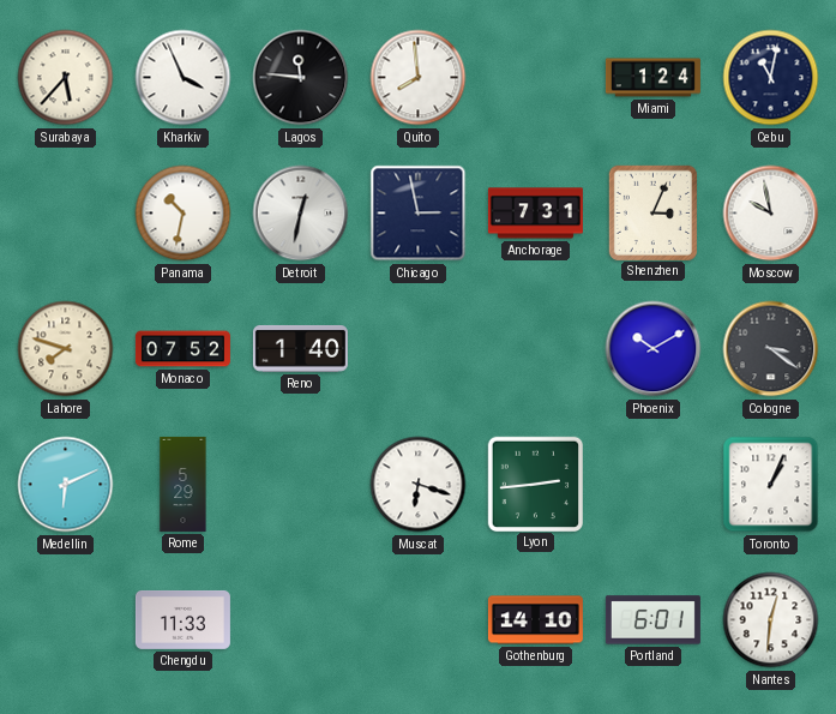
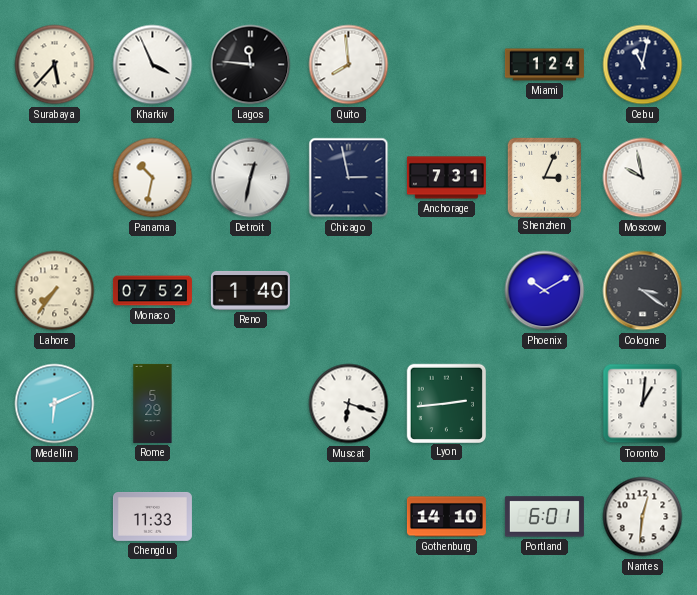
Lahore: 7:48 -> 7:36
Toronto: 1:04 -> 1:01
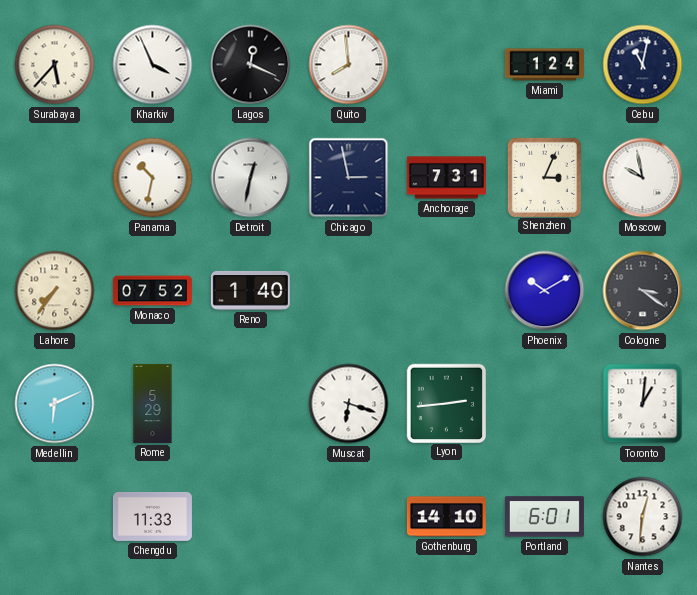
Lagos: 11:46 -> 12:19
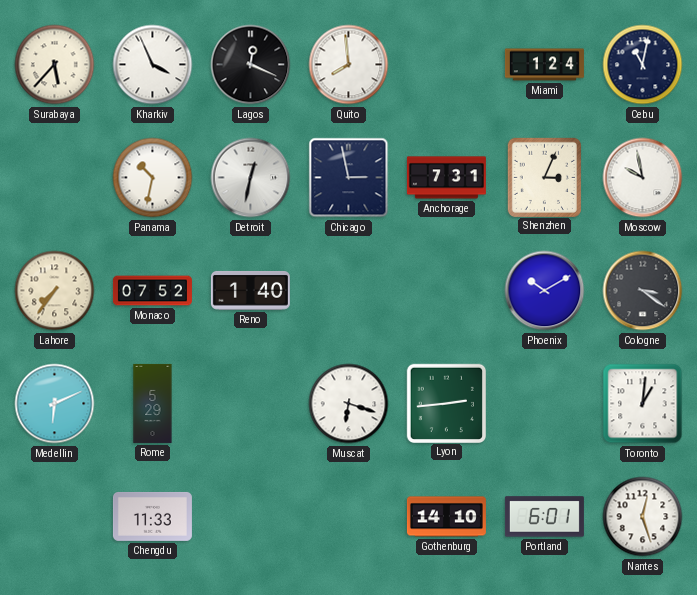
Nantes: 12:31 -> 12:27
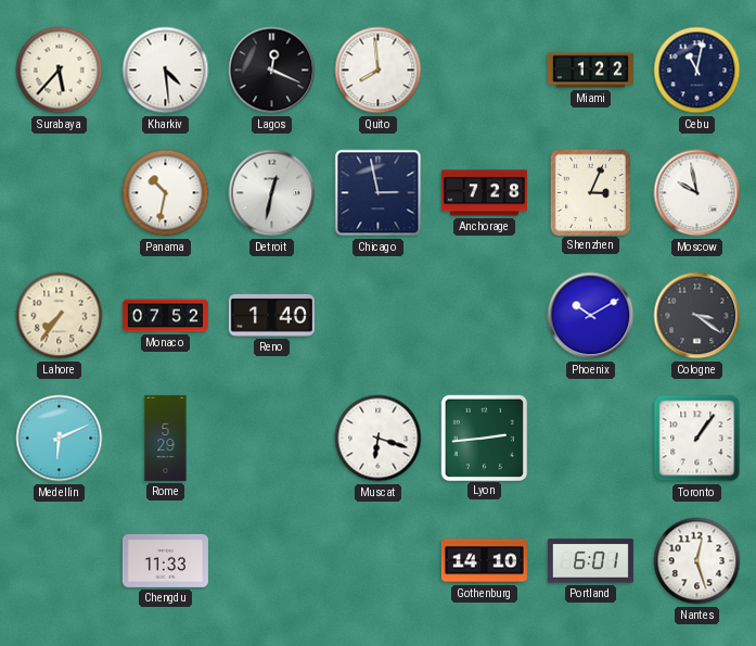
Kharkiv: 3:56 -> 4:29
Miami: 1:24 -> 1:22
Anchorage: 7:31 -> 7:28
Toronto: 1:01 -> 1:06
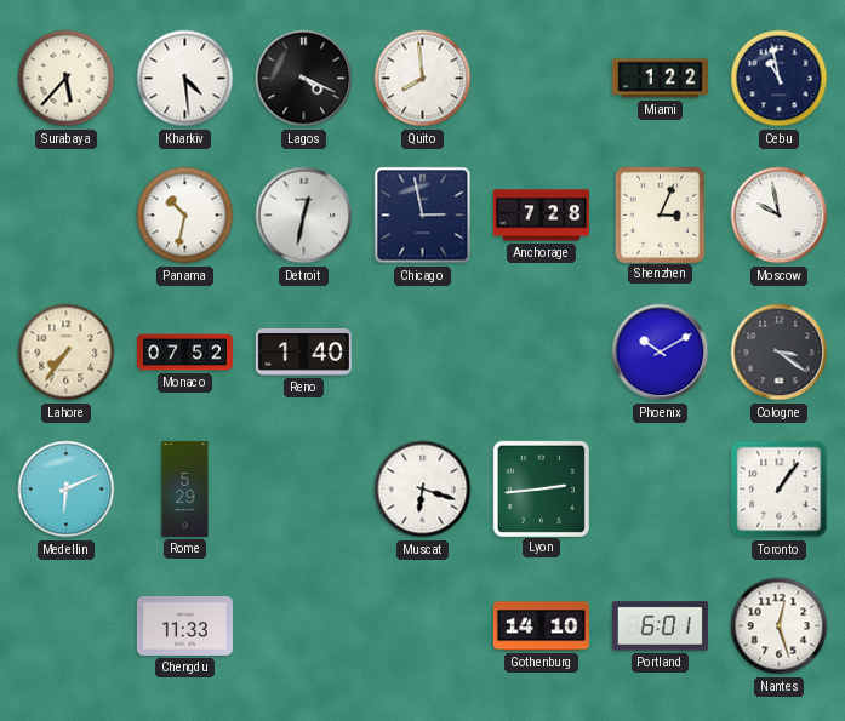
Lagos: 12:19 -> 4:19
Cebu: 11:02 -> 10:58
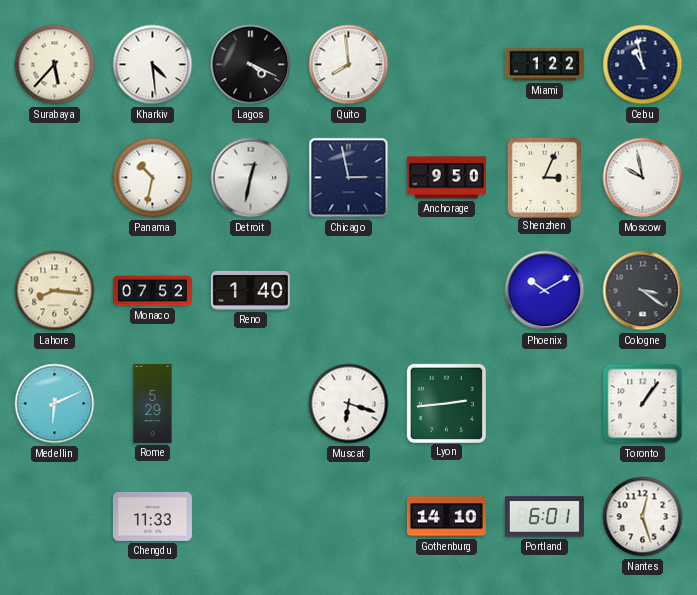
Anchorage: 7:28 -> 9:50
Lahore: 7:36 -> 8:16
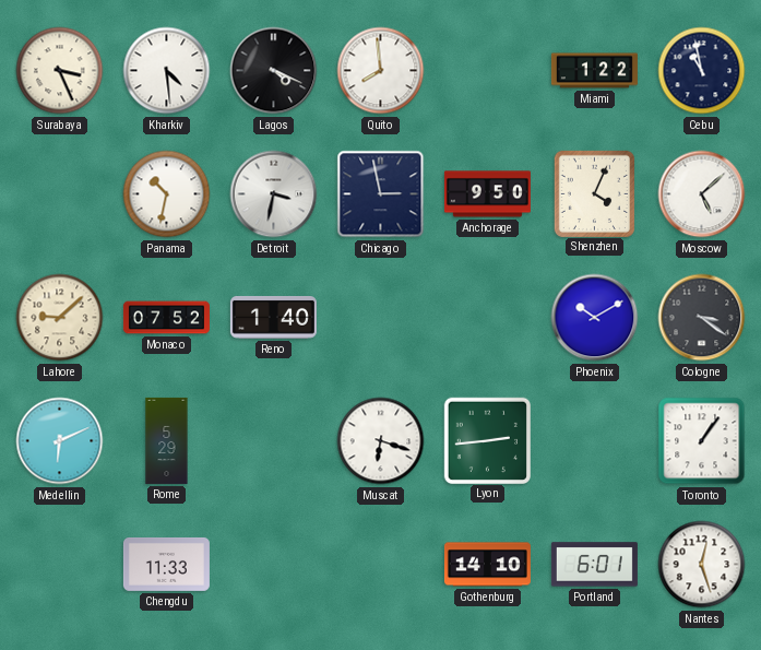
Surabaya: 5:37 -> 3:26
Detroit: 12:32 -> 3:32
Shenzhen: 3:04 -> 4:04
Moscow: 9:58 -> 5:08
Lahore: 8:16 -> 9:08
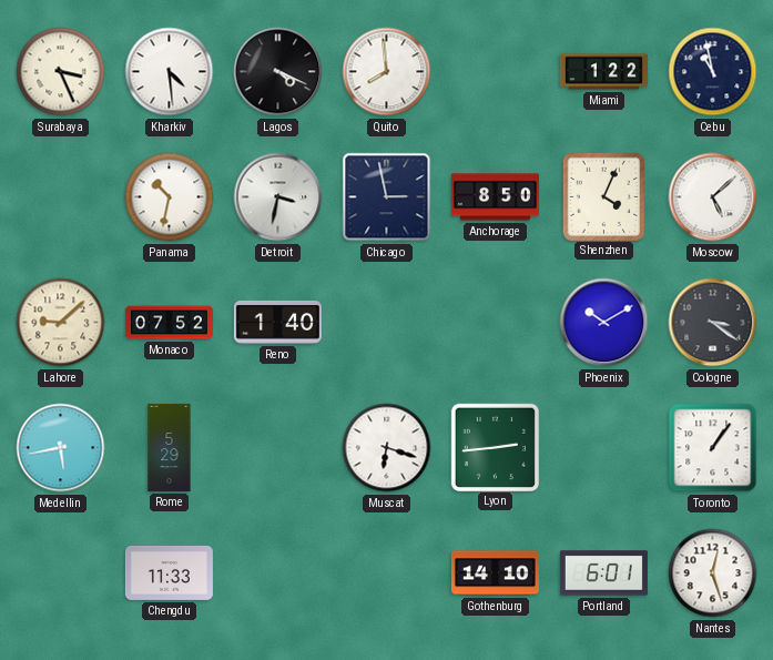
Anchorage: 9:50 -> 8:50
Medellin: 6:11 -> 5:43
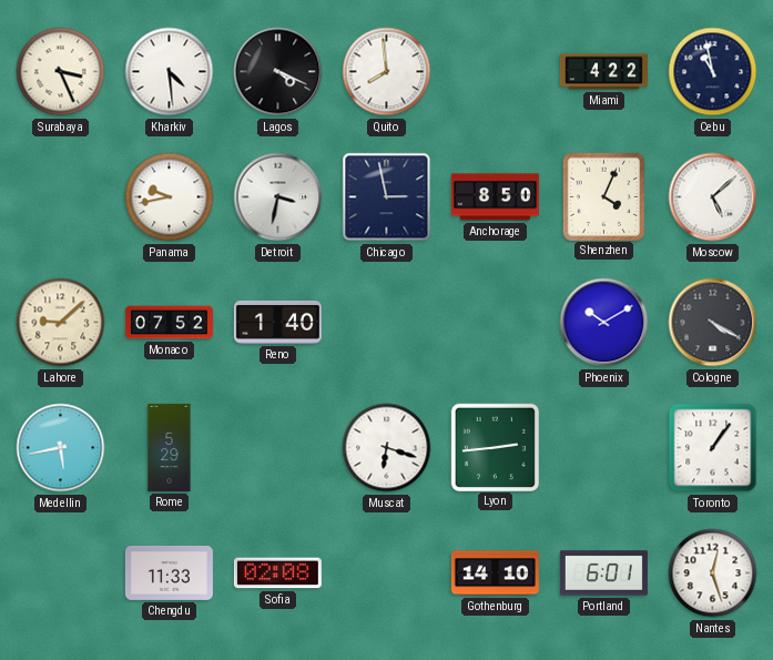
Miami: 1:22 -> 4:22
Panama: 10:32 -> 9:43
Cologne: 3:21 -> 4:20
Sofia: none -> 02:08
